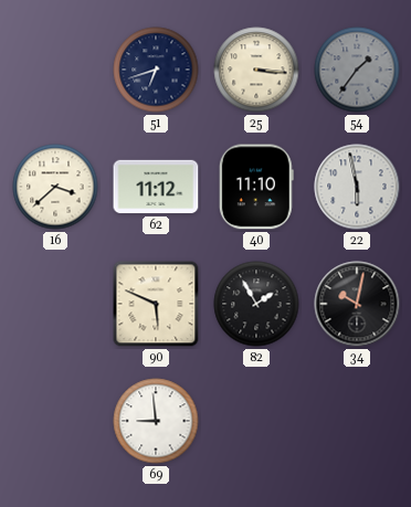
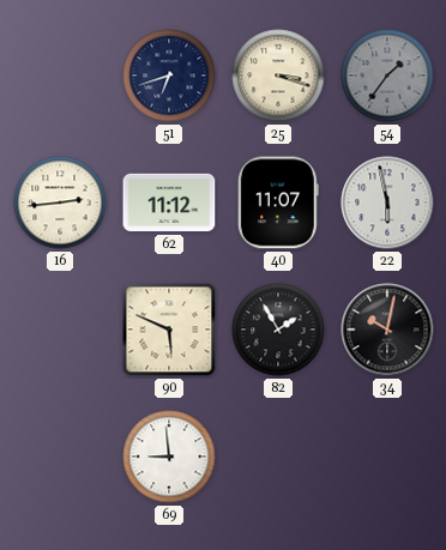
25: 3:16 -> 3:18
16: 3:38 -> 2:44
40: 11:10 -> 11:07
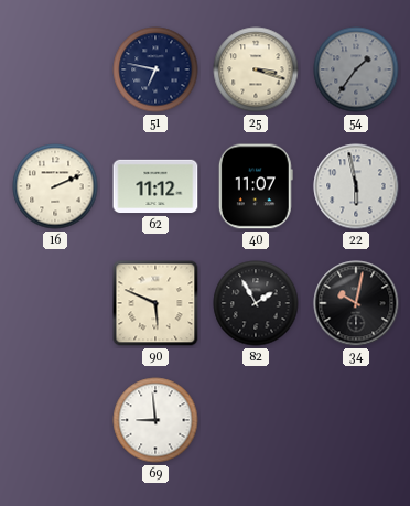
51: 6:42 -> 6:47
16: 2:44 -> 2:11
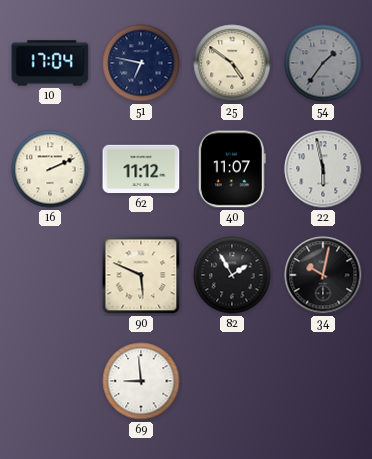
10: none -> 17:04
25: 3:18 -> 4:51
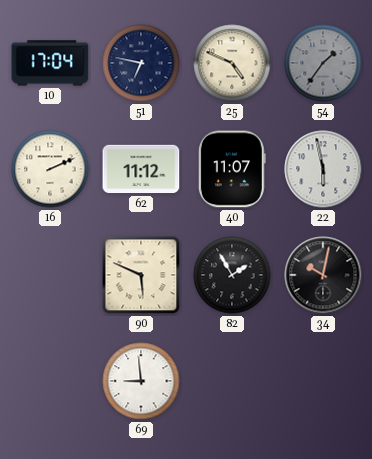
25: 4:51 -> 4:49
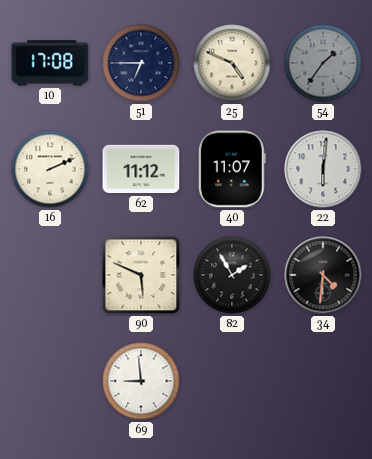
10: 17:04 -> 17:08
51: 6:47 -> 6:45
22: 5:58 -> 6:01
34: 10:02 -> 4:31
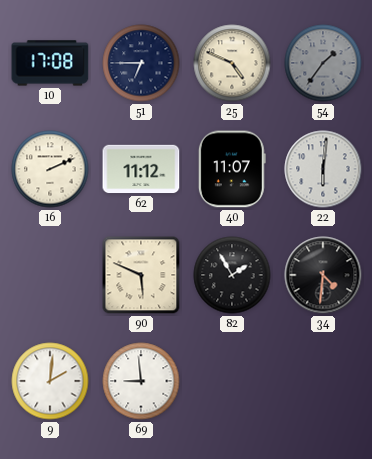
9: none -> 2:01
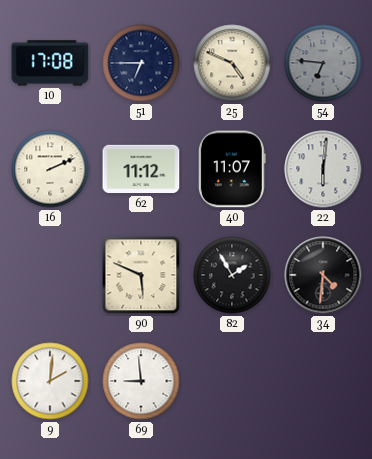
54: 1:36 -> 6:46
